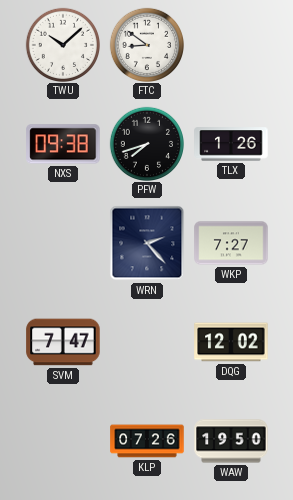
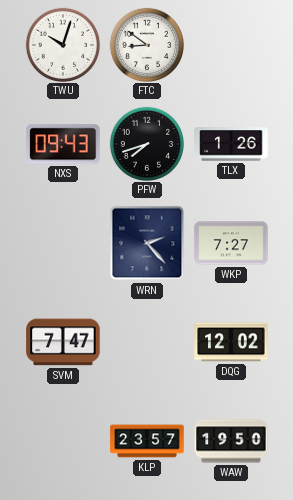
TWU: 10:08 -> 10:03
NXS: 09:38 -> 09:43
KLP: 07:26 -> 23:57
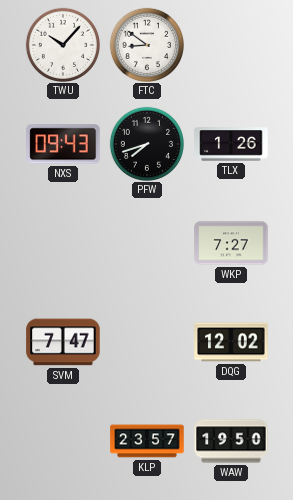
TWU: 10:03 -> 10:07
WRN: 2:23 -> none
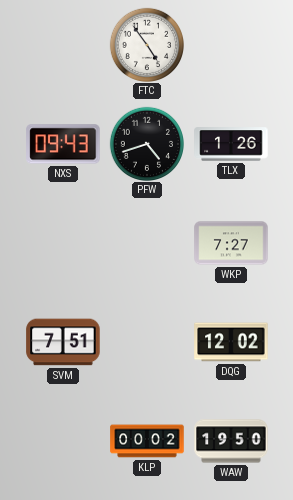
TWU: 10:07 -> none
FTC: 8:51 -> 4:54
PFW: 7:42 -> 4:42
SVM: 7:47 -> 7:51
KLP: 23:57 -> 00:02
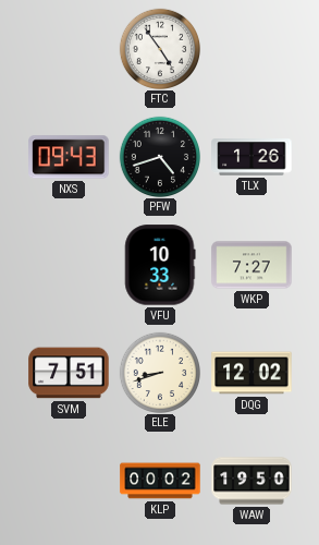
VFU: none -> 10:33
ELE: none -> 8:42
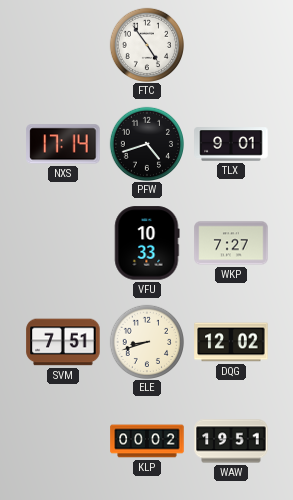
NXS: 09:43 -> 17:14
TLX: 1:26 -> 9:01
WAW: 19:50 -> 19:51
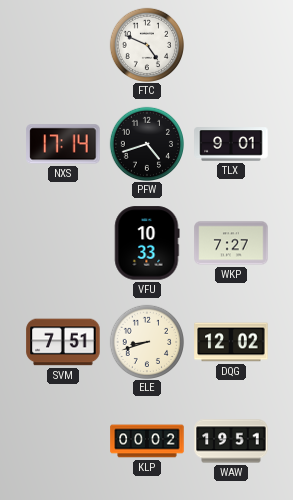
FTC: 4:54 -> 4:49
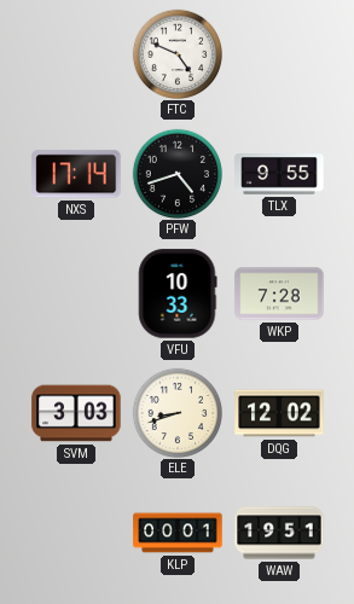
TLX: 9:01 -> 9:55
WKP: 7:27 -> 7:28
SVM: 7:51 -> 3:03
KLP: 00:02 -> 00:01
